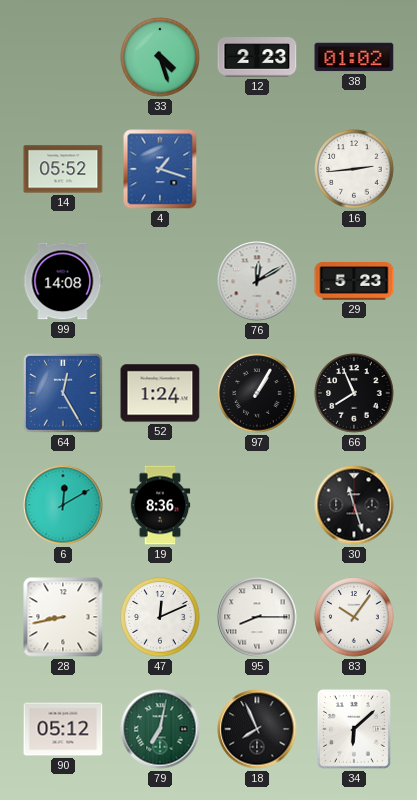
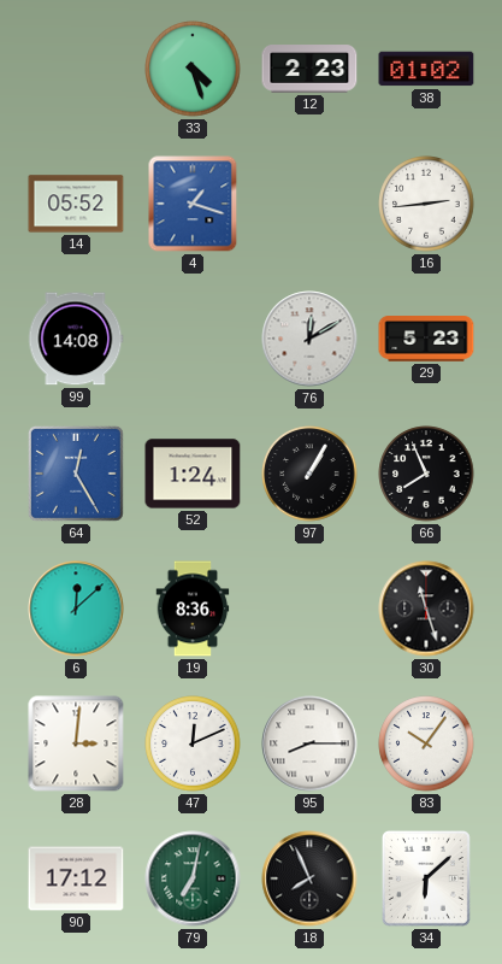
6: 12:10 -> 12:08
28: 8:43 -> 3:01
90: 05:12 -> 17:12
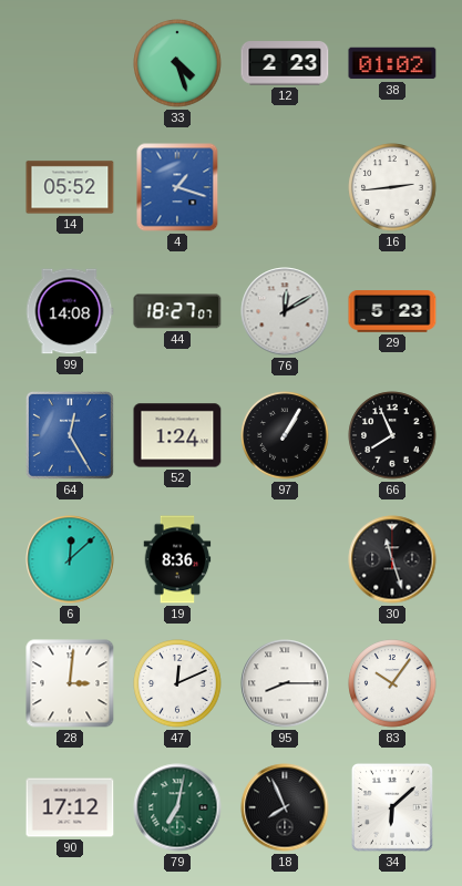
44: none -> 18:27
